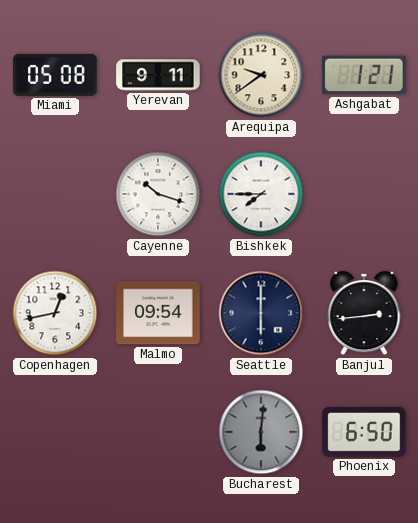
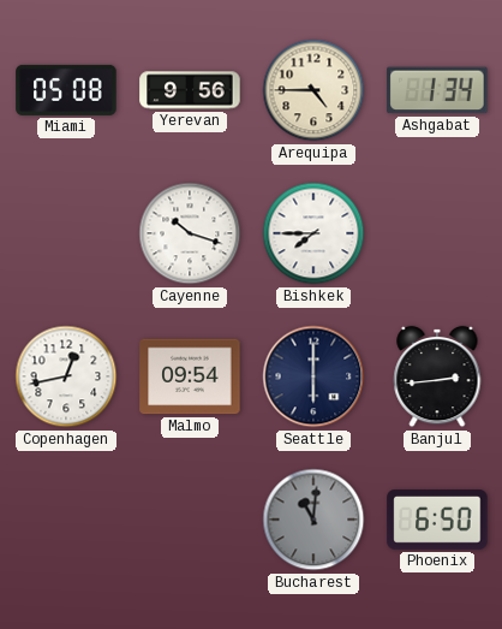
Yerevan: 9:11 -> 9:56
Arequipa: 9:39 -> 4:45
Ashgabat: 1:21 -> 1:34
Bucharest: 6:01 -> 11:01
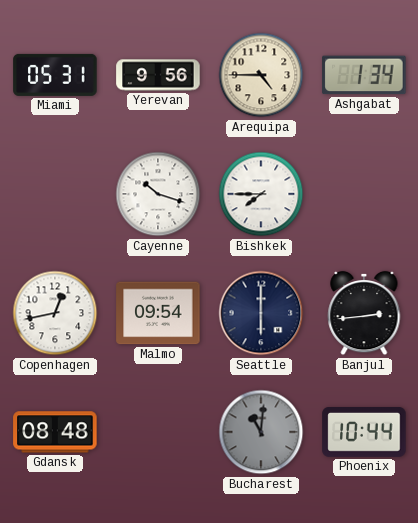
Miami: 05:08 -> 05:31
Gdansk: none -> 08:48
Phoenix: 6:50 -> 10:44
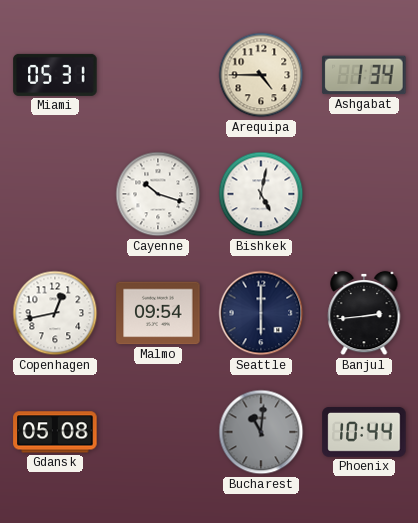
Yerevan: 9:56 -> none
Bishkek: 7:45 -> 5:02
Gdansk: 08:48 -> 05:08
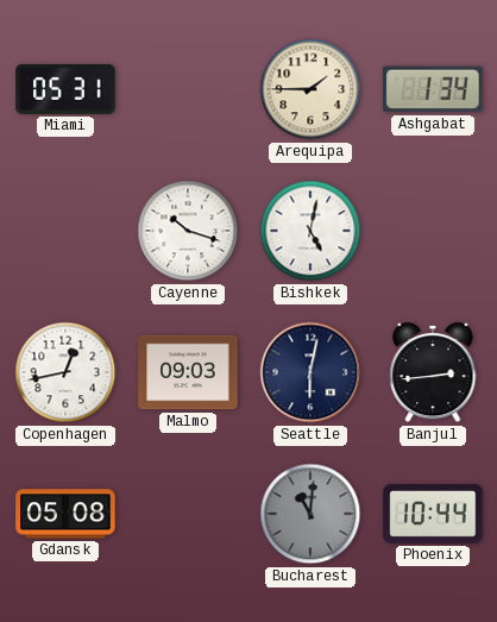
Arequipa: 4:45 -> 1:45
Malmo: 09:54 -> 09:03
Seattle: 6:00 -> 6:02
